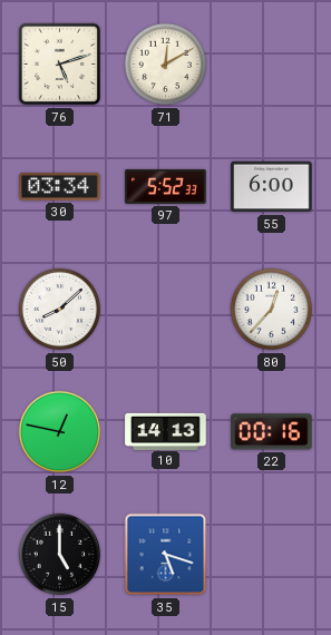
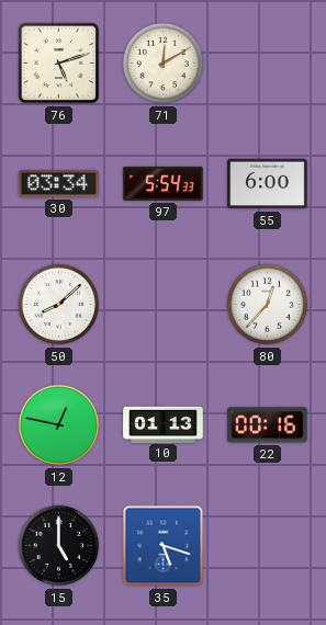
97: 5:52 -> 5:54
10: 14:13 -> 01:13
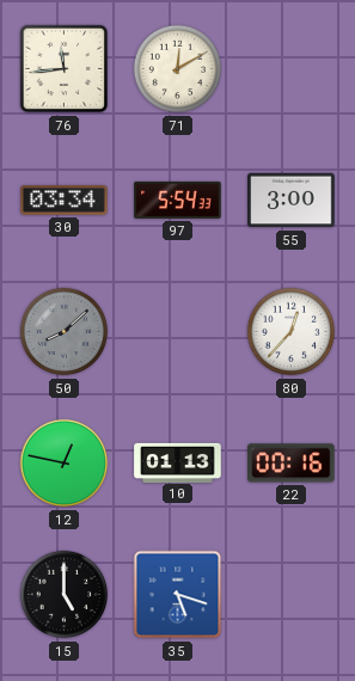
76: 5:12 -> 11:44
55: 6:00 -> 3:00
50 dial: white -> grey
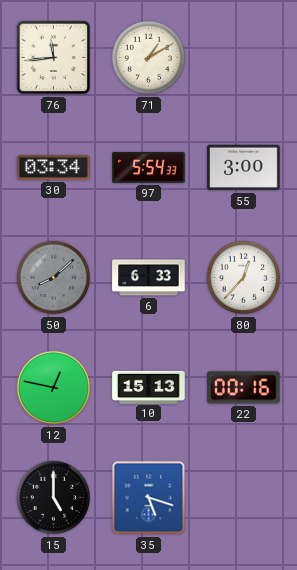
71: 12:10 -> 1:10
6: none -> 6:33
10: 01:13 -> 15:13
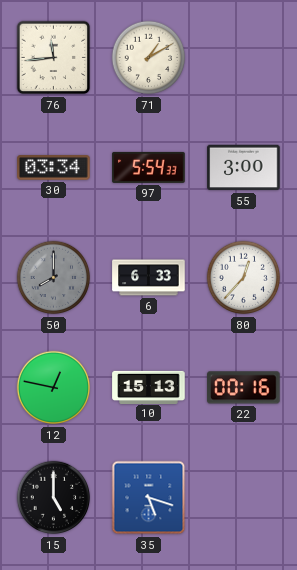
50: 8:08 -> 8:00
